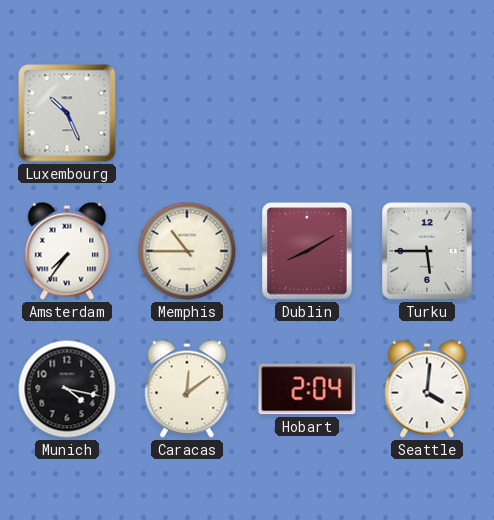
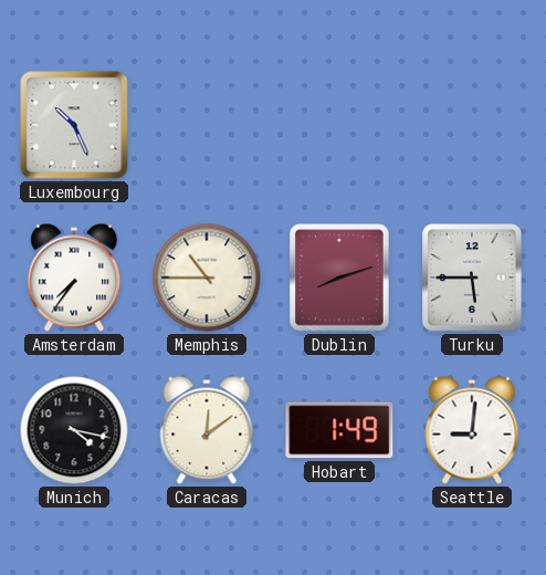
Dublin: 8:10 -> 8:12
Hobart: 2:04 -> 1:49
Seattle: 4:01 -> 9:01
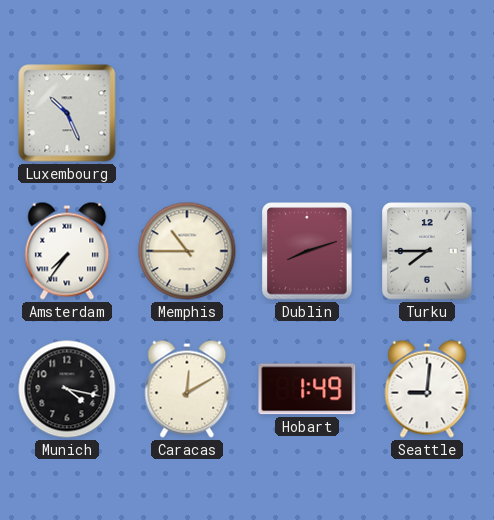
Turku: 5:45 -> 7:45
Caracas: 12:09 -> 12:10
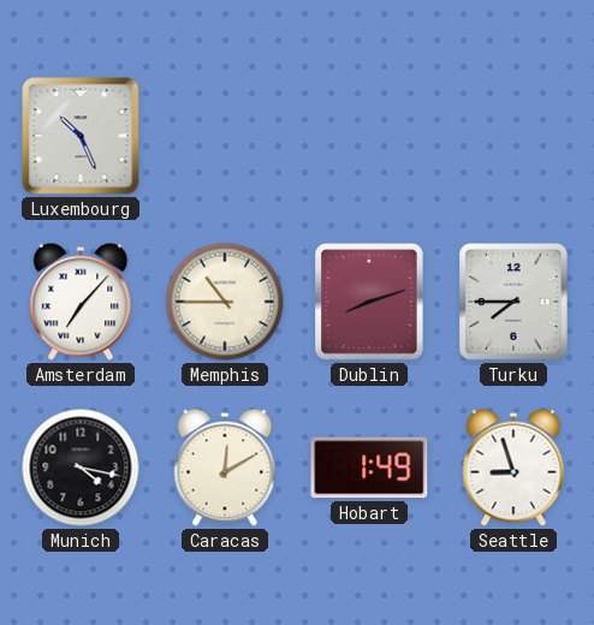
Amsterdam: 7:36 -> 7:07
Seattle: 9:01 -> 8:57
